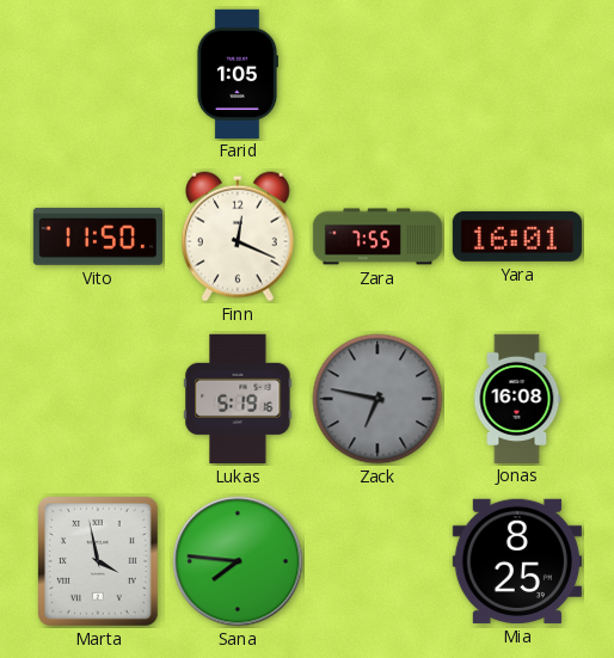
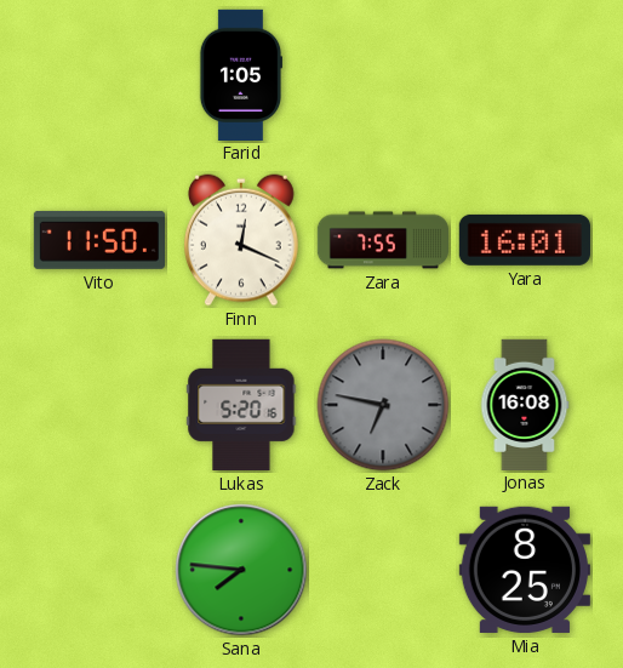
Lukas: 5:19 -> 5:20
Marta: 3:58 -> none
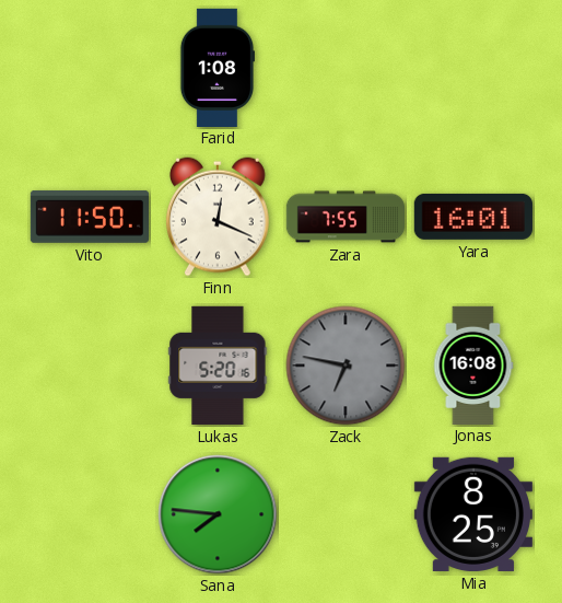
Farid: 1:05 -> 1:08
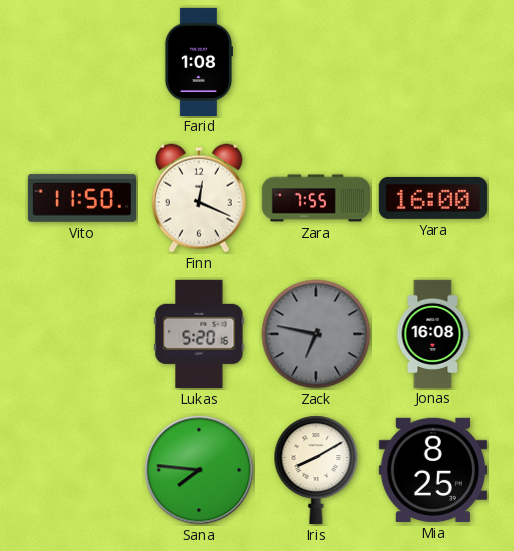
Yara: 16:01 -> 16:00
Iris: none -> 8:10
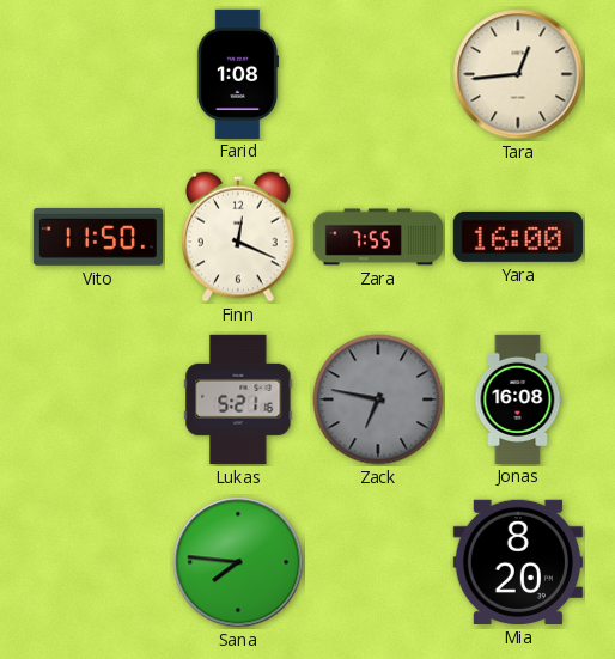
Tara: none -> 12:44
Lukas: 5:20 -> 5:21
Iris: 8:10 -> none
Mia: 8:25 -> 8:20
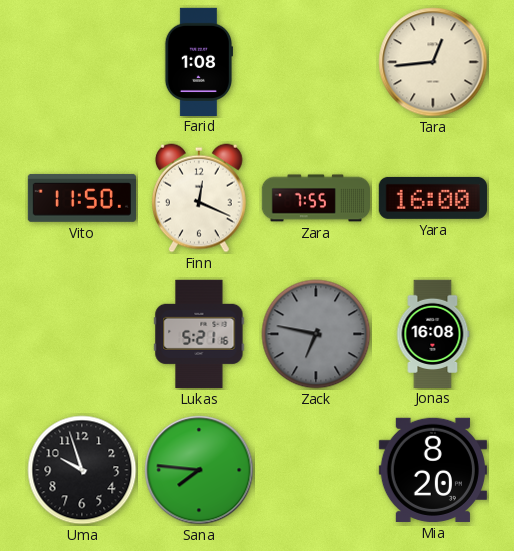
Uma: none -> 9:57
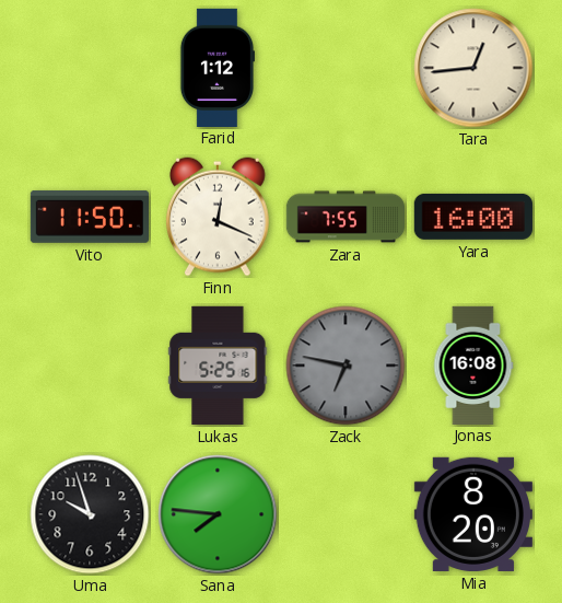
Farid: 1:08 -> 1:12
Lukas: 5:21 -> 5:25
